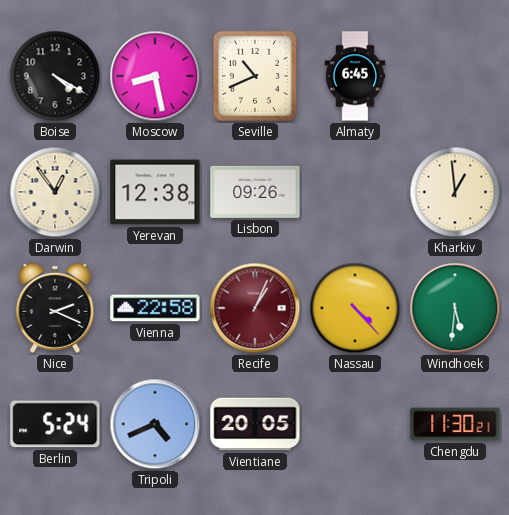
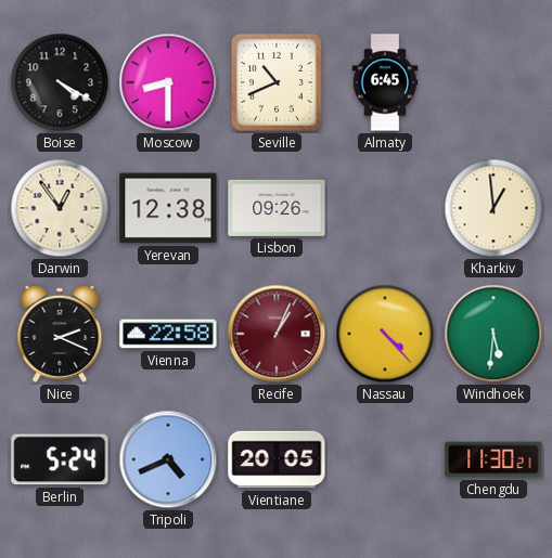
Moscow: 8:28 -> 8:30
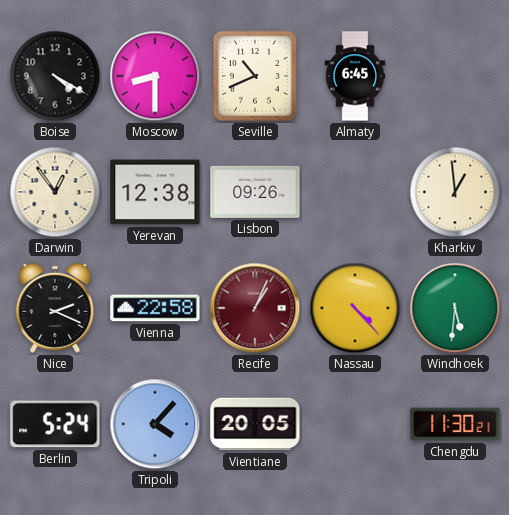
Tripoli: 4:41 -> 4:07
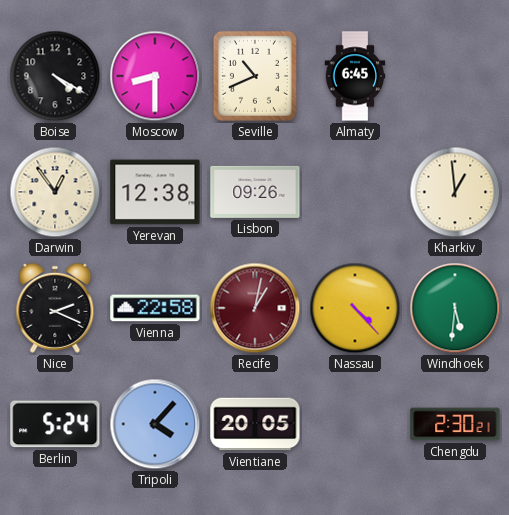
Recife: 1:04 -> 1:02
Chengdu: 11:30 -> 2:30
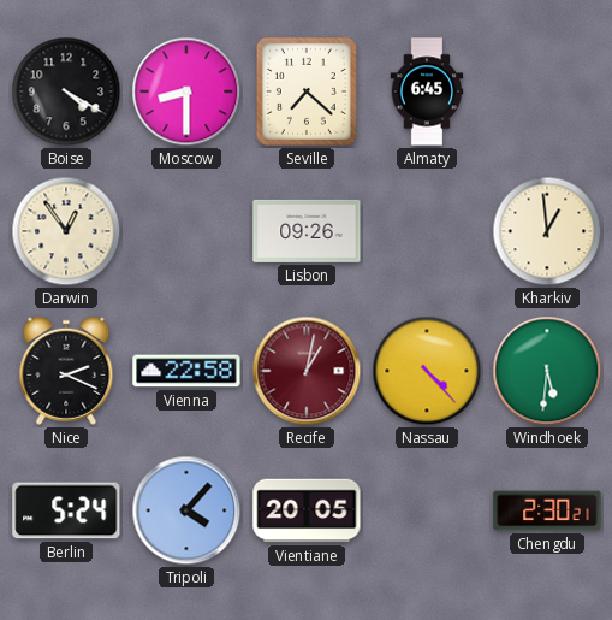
Seville: 10:41 -> 7:22
Yerevan: 12:38 -> none
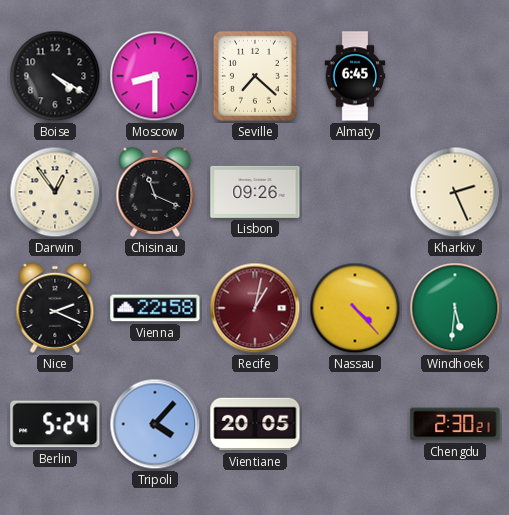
Chisinau: none -> 11:19
Kharkiv: 12:59 -> 2:26
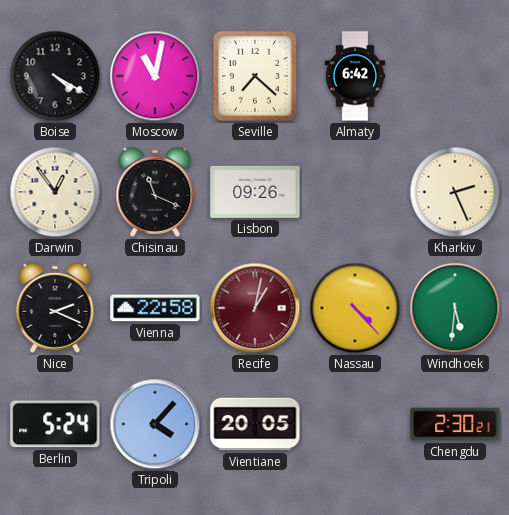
Moscow: 8:30 -> 11:02
Almaty: 6:45 -> 6:42
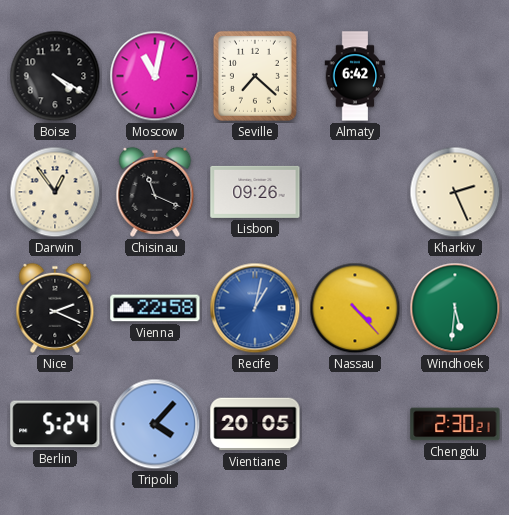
Recife dial: burgundy -> blue
